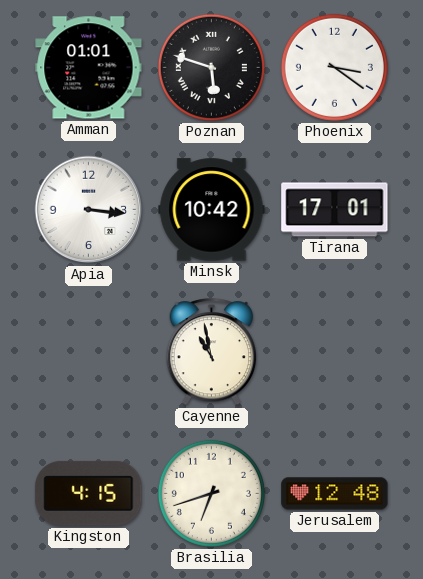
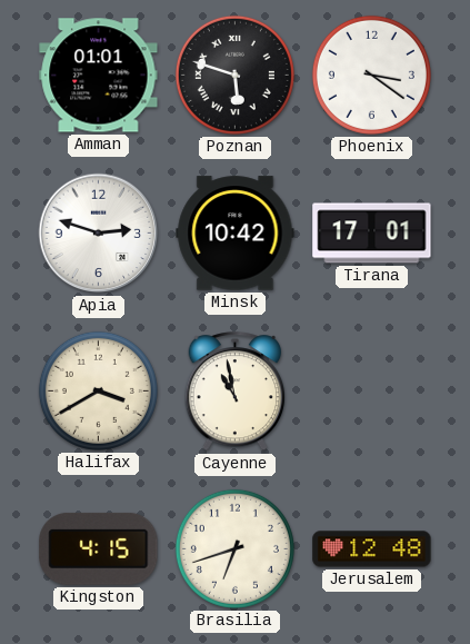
Apia: 3:16 -> 2:48
Halifax: none -> 3:40
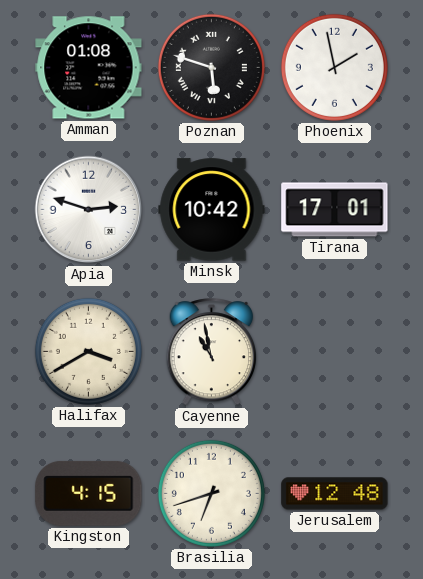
Amman: 01:01 -> 01:08
Phoenix: 3:21 -> 1:58
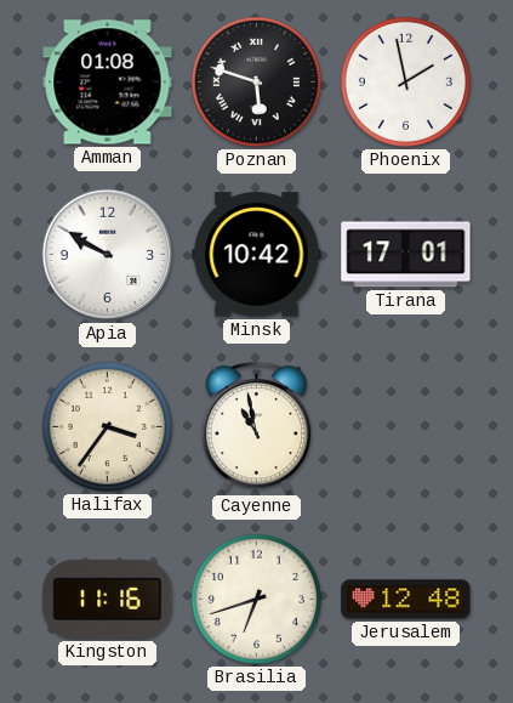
Apia: 2:48 -> 9:50
Halifax: 3:40 -> 3:36
Kingston: 4:15 -> 11:16
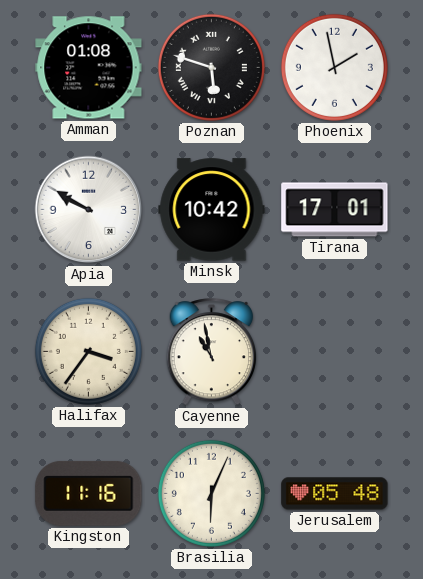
Brasilia: 6:42 -> 6:04
Jerusalem: 12:48 -> 05:48
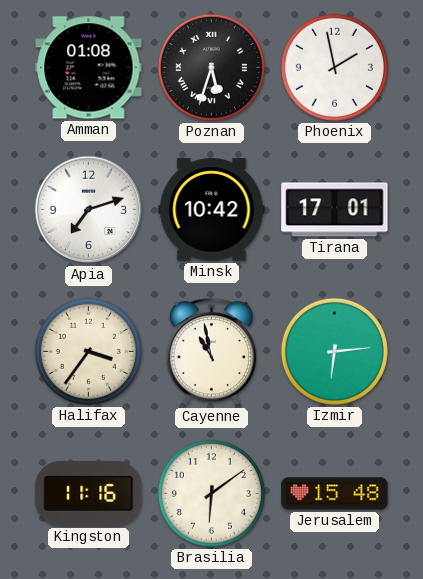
Poznan: 5:48 -> 5:33
Apia: 9:50 -> 7:12
Izmir: none -> 6:14
Brasilia: 6:04 -> 6:09
Jerusalem: 05:48 -> 15:48
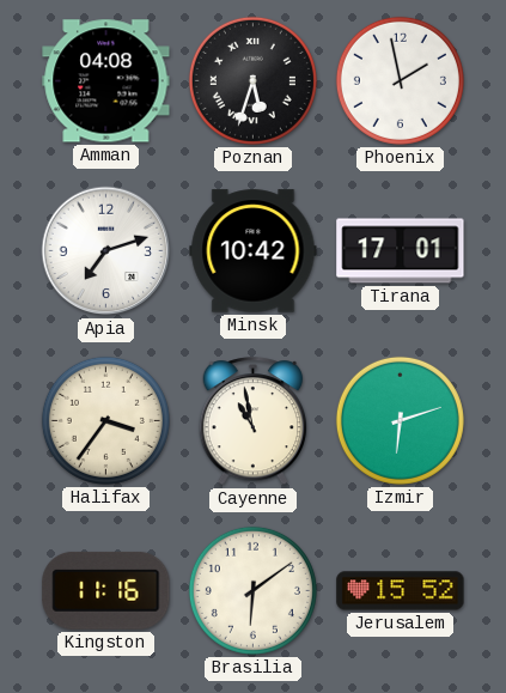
Amman: 01:08 -> 04:08
Izmir: 6:14 -> 6:12
Jerusalem: 15:48 -> 15:52
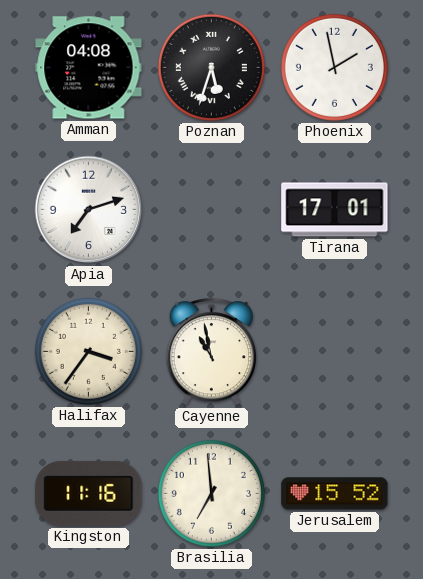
Minsk: 10:42 -> none
Izmir: 6:12 -> none
Brasilia: 6:09 -> 6:59
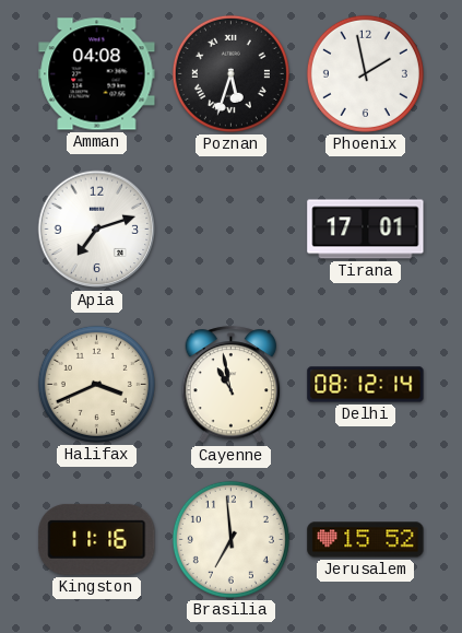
Halifax: 3:36 -> 3:41
Delhi: none -> 08:12
